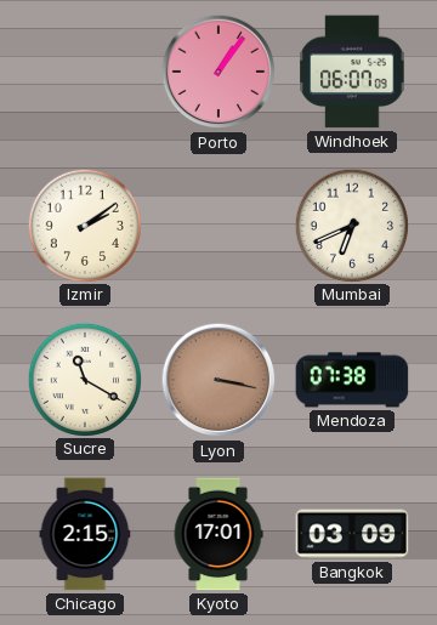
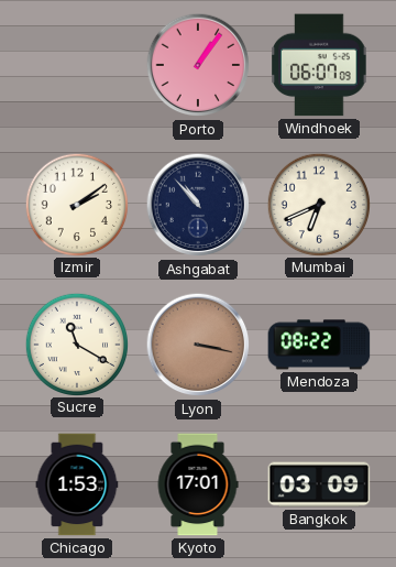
Ashgabat: none -> 10:53
Mendoza: 07:38 -> 08:22
Chicago: 2:15 -> 1:53
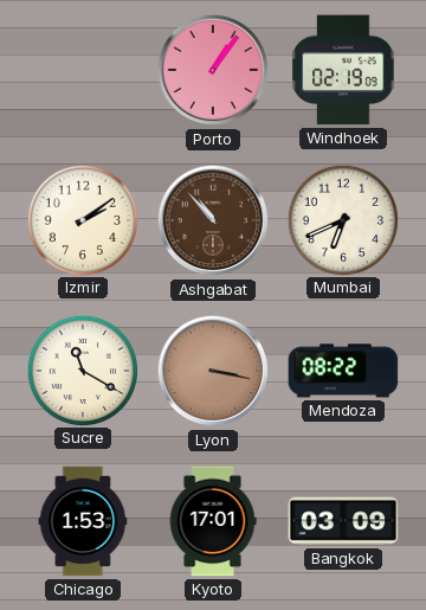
Windhoek: 06:07 -> 02:19
Ashgabat dial: navy -> brown
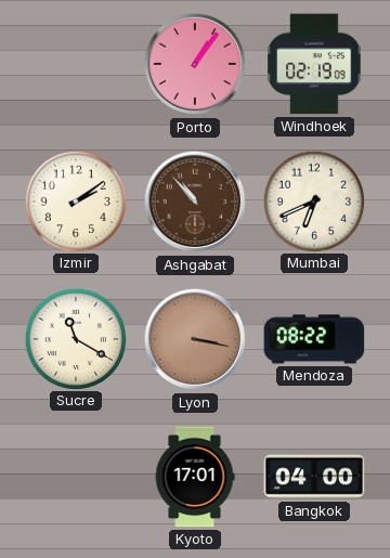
Chicago: 1:53 -> none
Bangkok: 03:09 -> 04:00
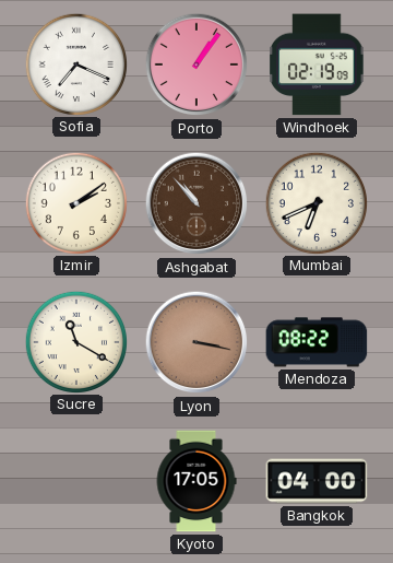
Sofia: none -> 7:19
Kyoto: 17:01 -> 17:05
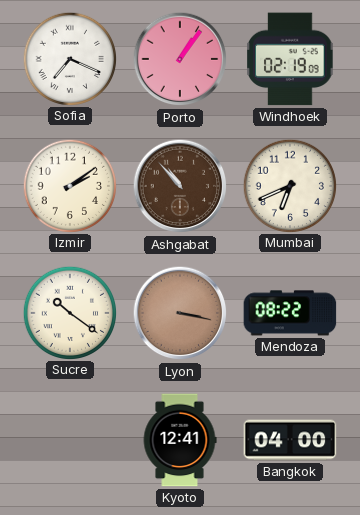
Sucre: 11:20 -> 10:21
Kyoto: 17:05 -> 12:41
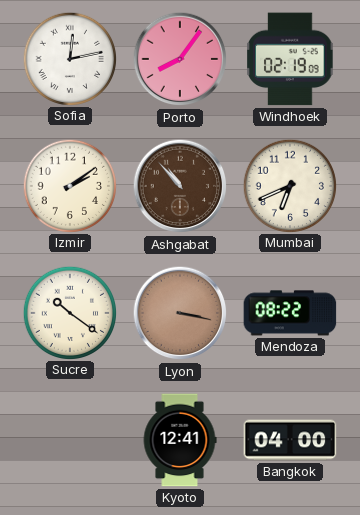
Sofia: 7:19 -> 12:13
Porto: 1:06 -> 8:06
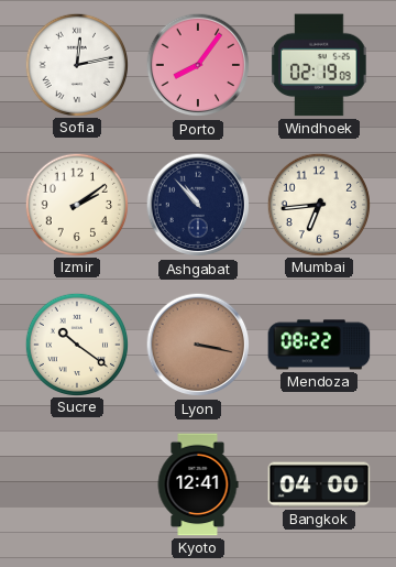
Ashgabat dial: brown -> navy
Mumbai: 6:41 -> 6:44
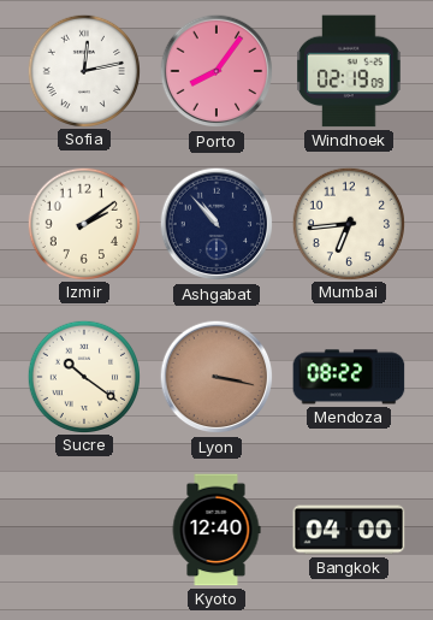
Kyoto: 12:41 -> 12:40
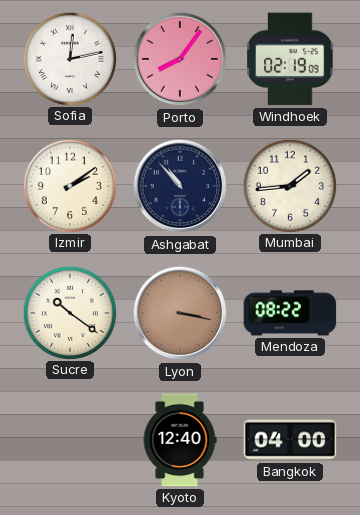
Mumbai: 6:44 -> 1:44
